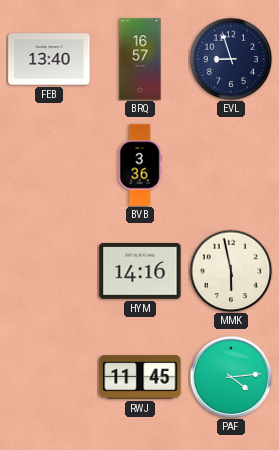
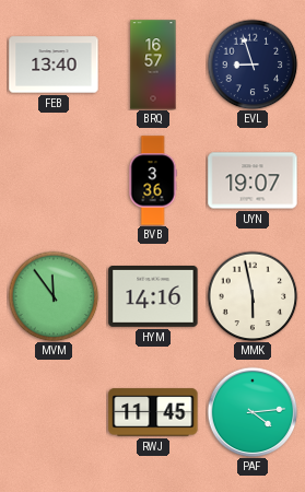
UYN: none -> 19:07
MVM: none -> 11:54
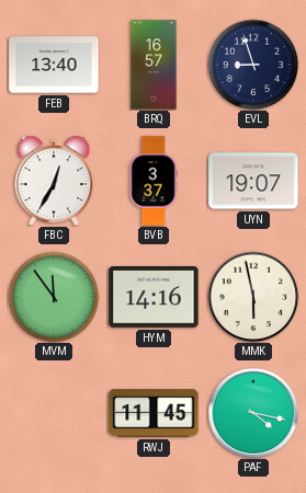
FBC: none -> 12:35
BVB: 3:36 -> 3:37
PAF: 4:14 -> 4:17
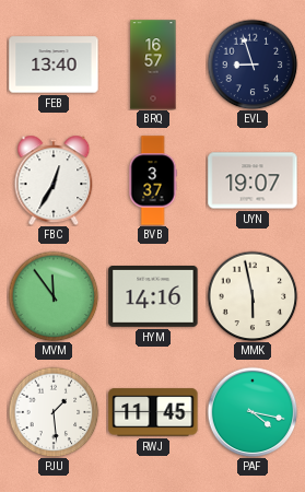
PJU: none -> 1:29
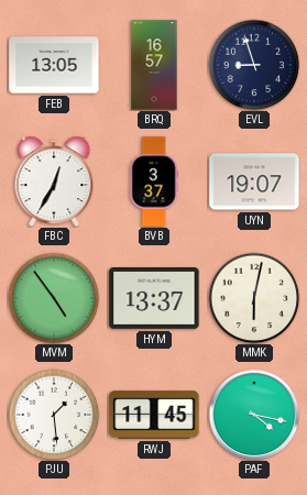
FEB: 13:40 -> 13:05
MVM: 11:54 -> 4:54
HYM: 14:16 -> 13:37
MMK: 5:58 -> 6:02
